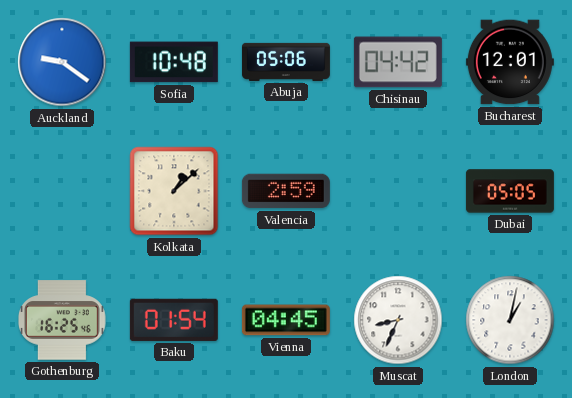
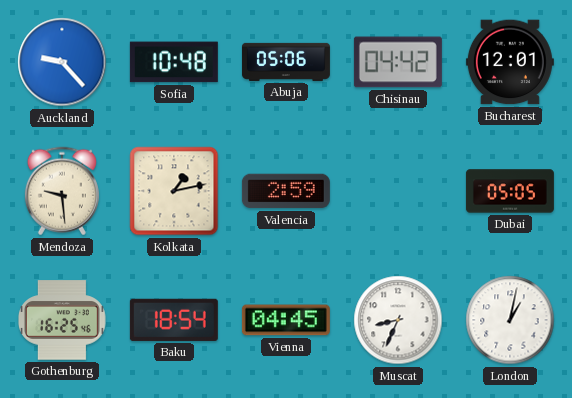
Auckland: 9:21 -> 9:23
Mendoza: none -> 9:29
Kolkata: 1:08 -> 1:13
Baku: 01:54 -> 18:54
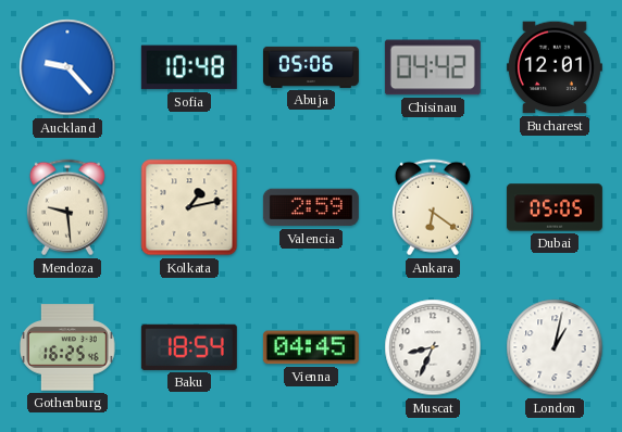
Ankara: none -> 6:21
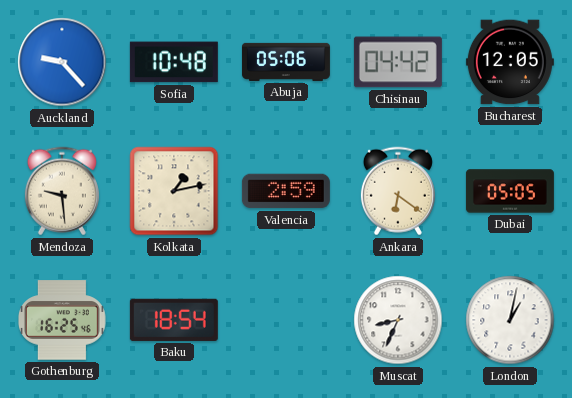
Bucharest: 12:01 -> 12:05
Vienna: 04:45 -> none
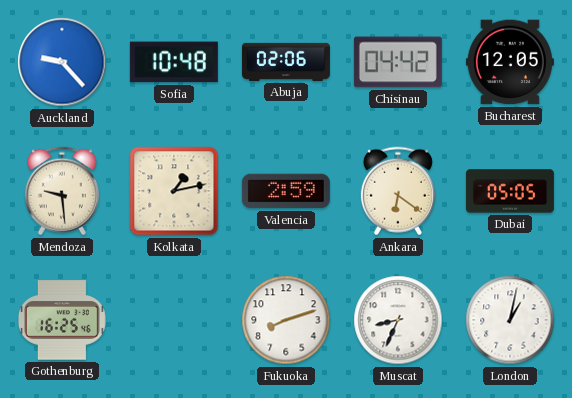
Abuja: 05:06 -> 02:06
Baku: 18:54 -> none
Fukuoka: none -> 8:12
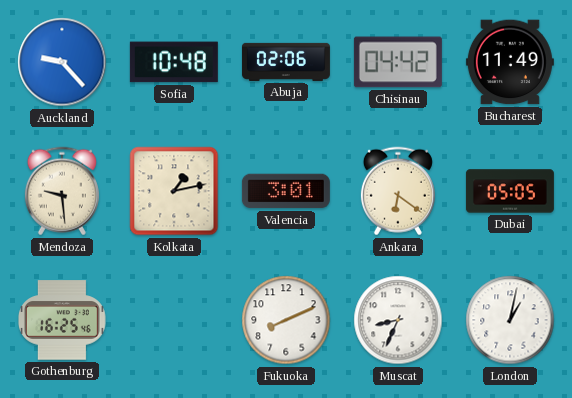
Bucharest: 12:05 -> 11:49
Valencia: 2:59 -> 3:01
Fukuoka: 8:12 -> 8:11
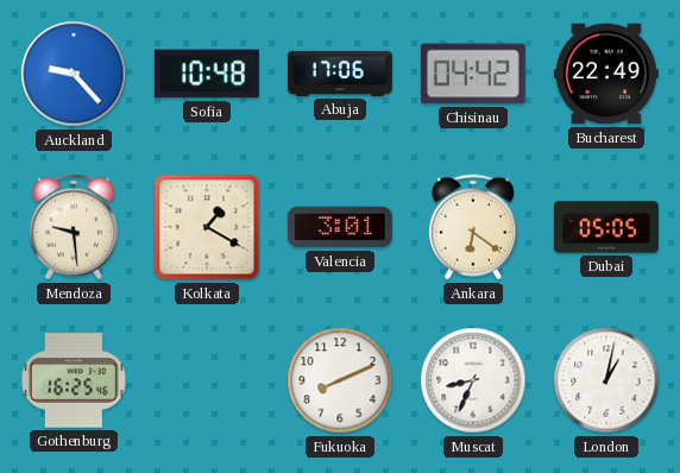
Abuja: 02:06 -> 17:06
Bucharest: 11:49 -> 22:49
Kolkata: 1:13 -> 1:20
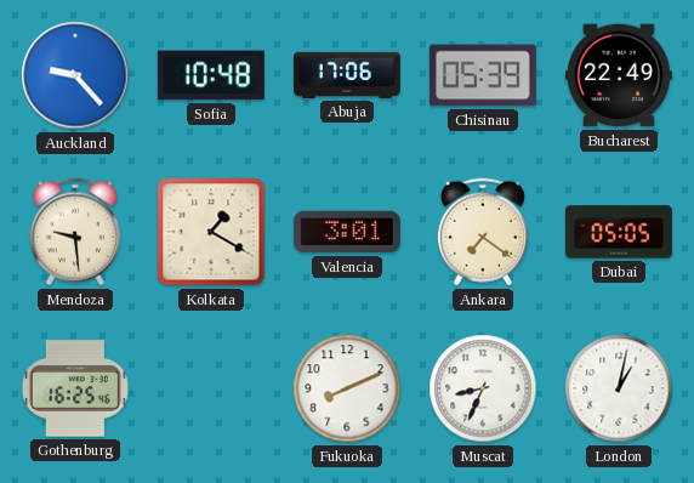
Chisinau: 04:42 -> 05:39
Ankara: 6:21 -> 7:21
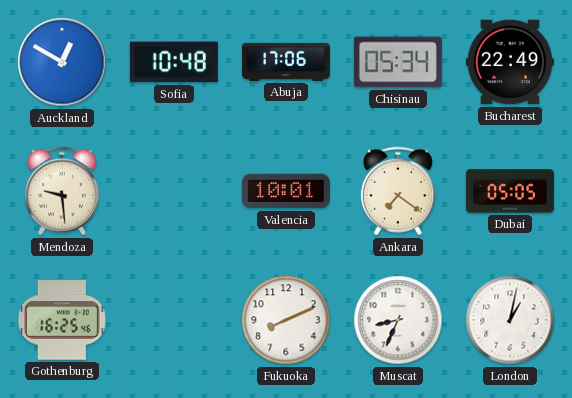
Auckland: 9:23 -> 12:50
Chisinau: 05:39 -> 05:34
Kolkata: 1:20 -> none
Valencia: 3:01 -> 10:01
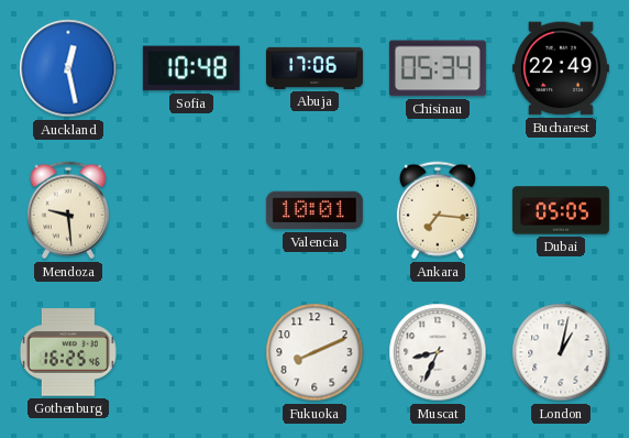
Auckland: 12:50 -> 12:28
Ankara: 7:21 -> 7:16
